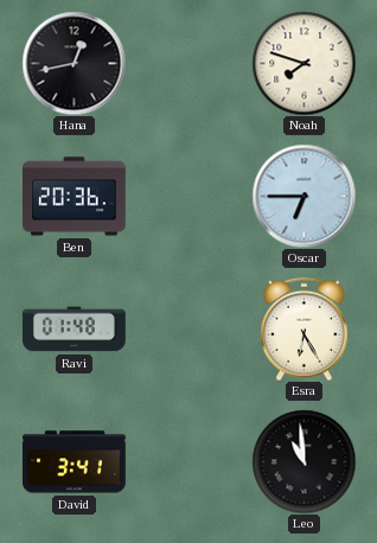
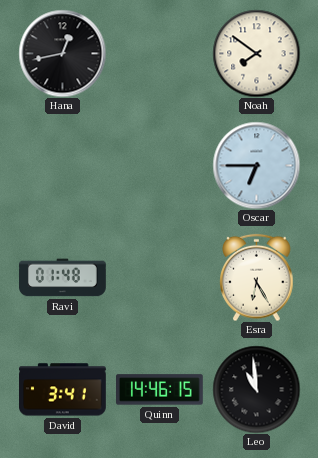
Noah: 7:48 -> 7:51
Ben: 20:36 -> none
Quinn: none -> 14:46
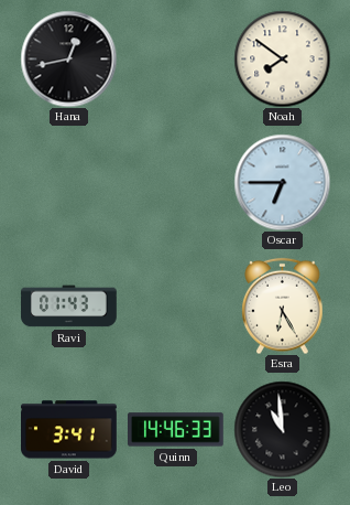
Ravi: 01:48 -> 01:43
Quinn: 14:46:15 -> 14:46:33
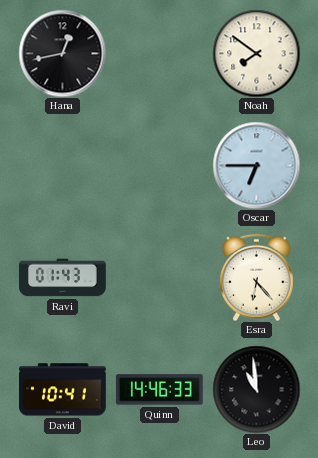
Esra: 6:25 -> 6:23
David: 3:41 -> 10:41
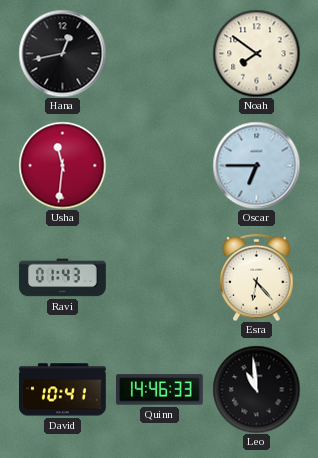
Usha: none -> 11:31
